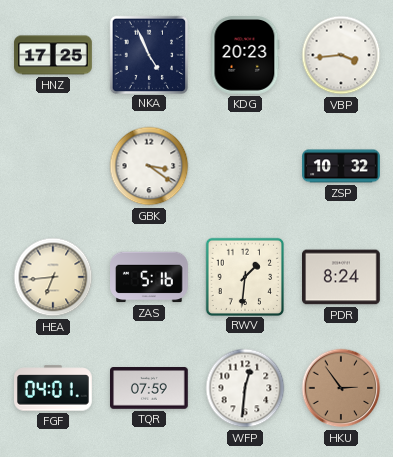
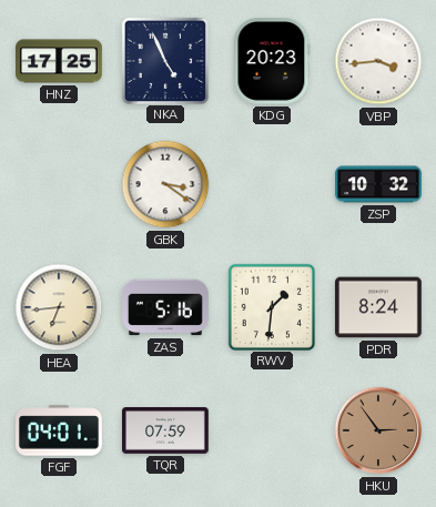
WFP: 12:31 -> none
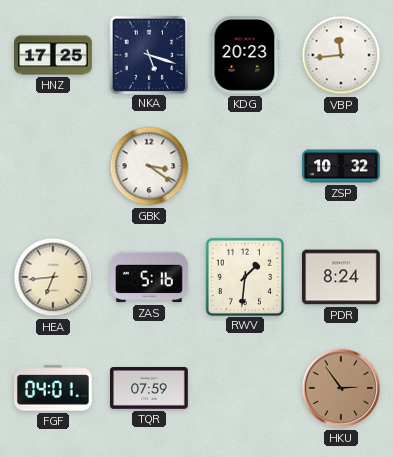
NKA: 4:56 -> 5:18
VBP: 3:44 -> 11:44
